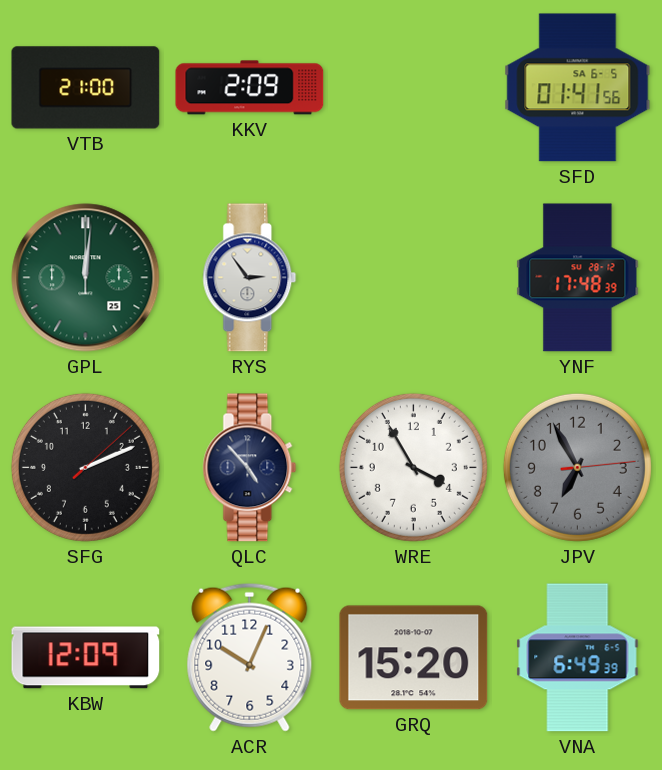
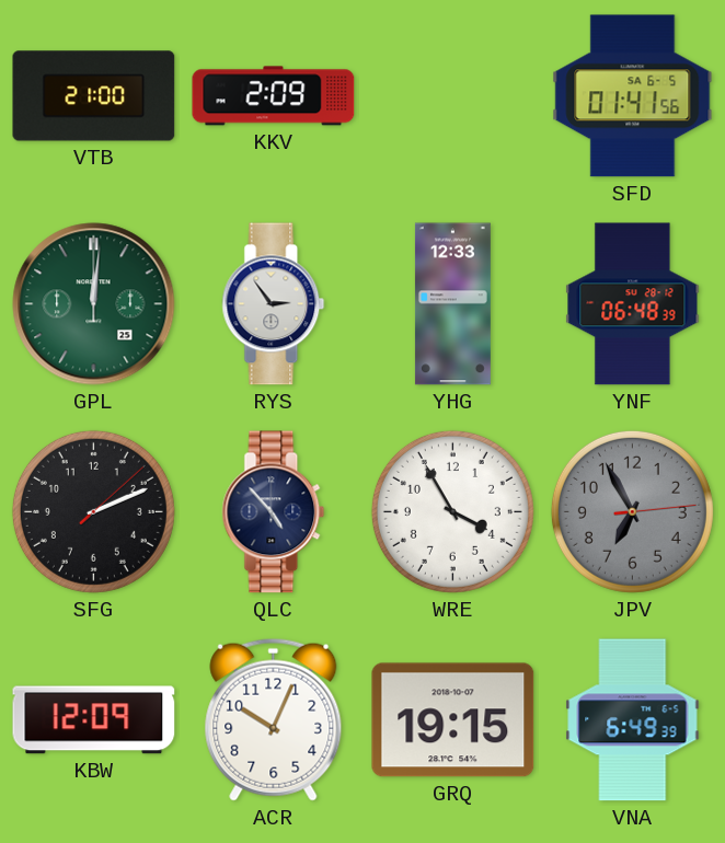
YHG: none -> 12:33
YNF: 17:48 -> 06:48
GRQ: 15:20 -> 19:15
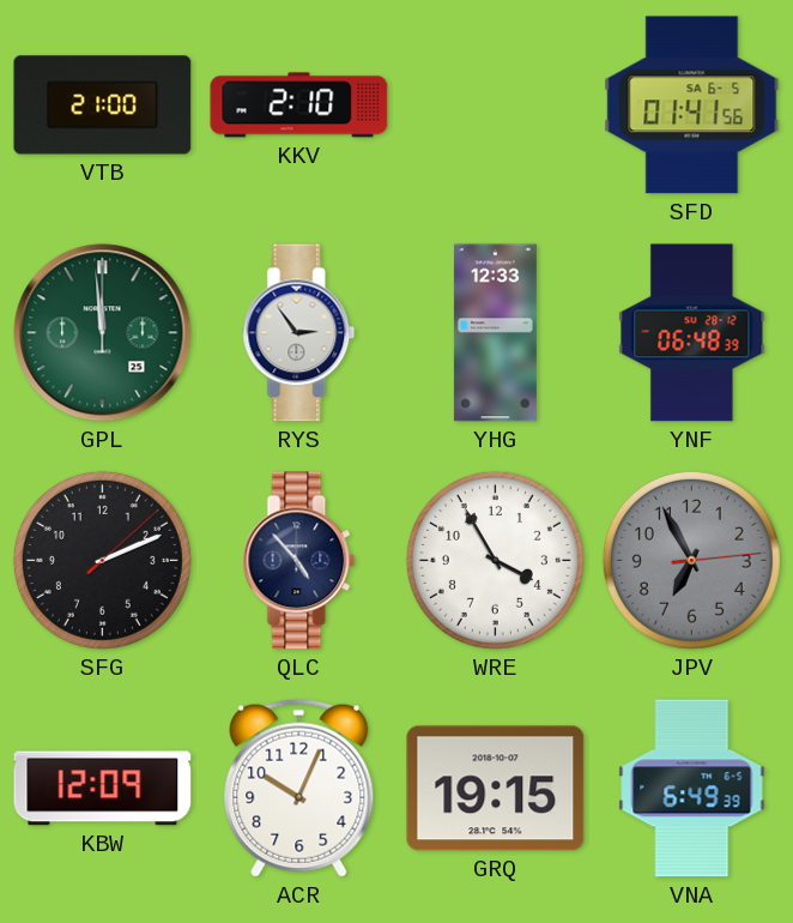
KKV: 2:09 -> 2:10
GPL: 12:01 -> 11:59
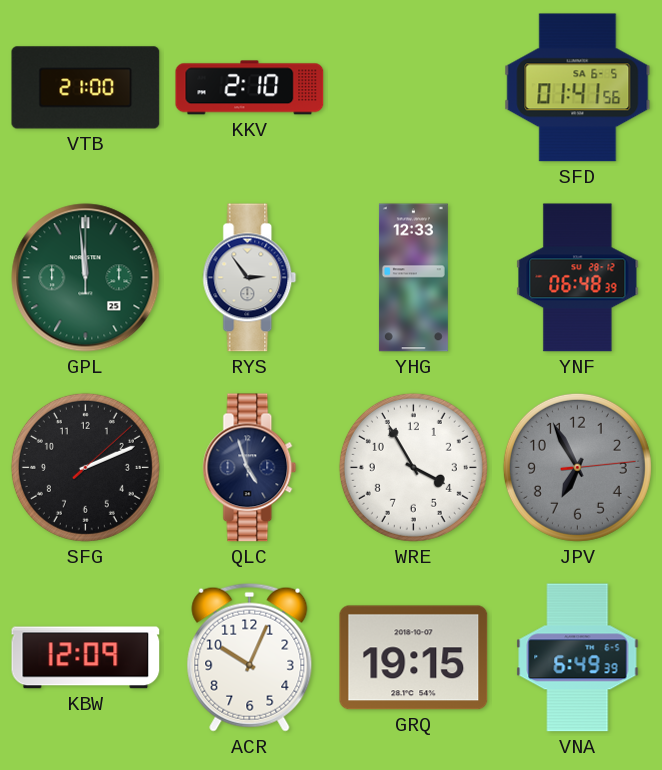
QLC: 4:53 -> 4:57
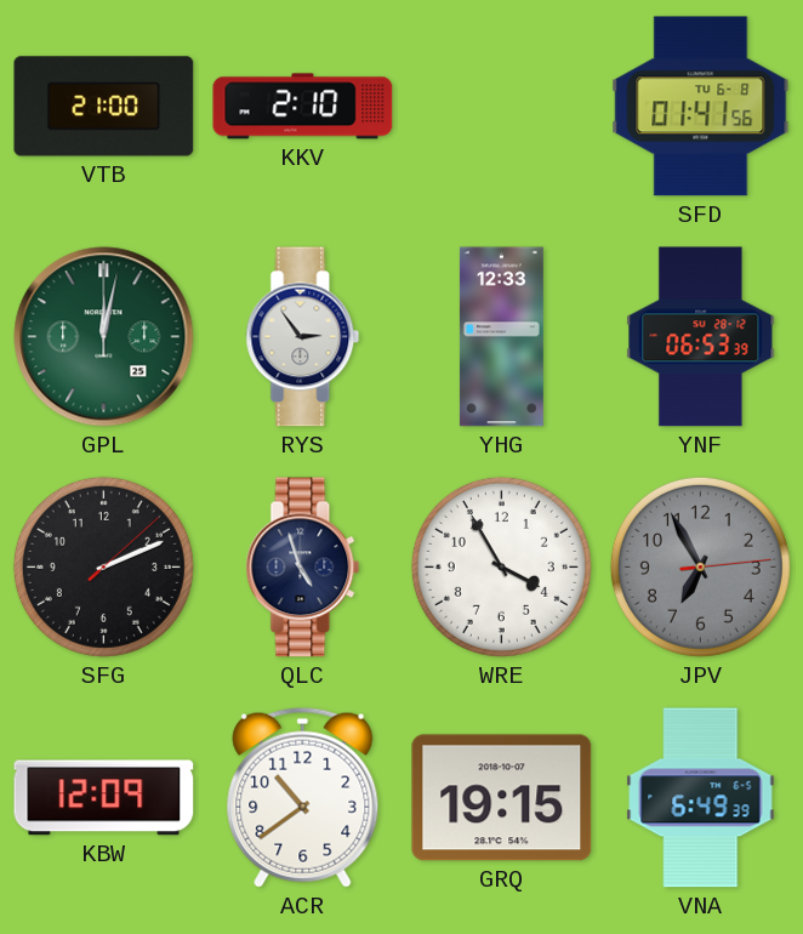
SFD date: SA 6-5 -> TU 6-8
GPL: 11:59 -> 12:02
YNF: 06:48 -> 06:53
ACR: 10:04 -> 10:39
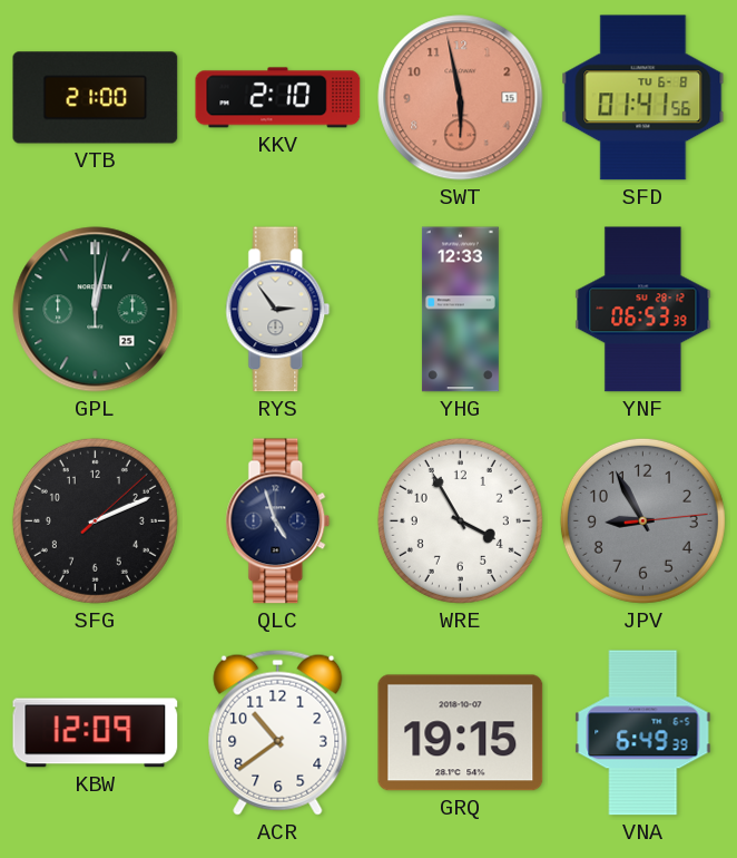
SWT: none -> 5:58
JPV: 6:55 -> 8:55
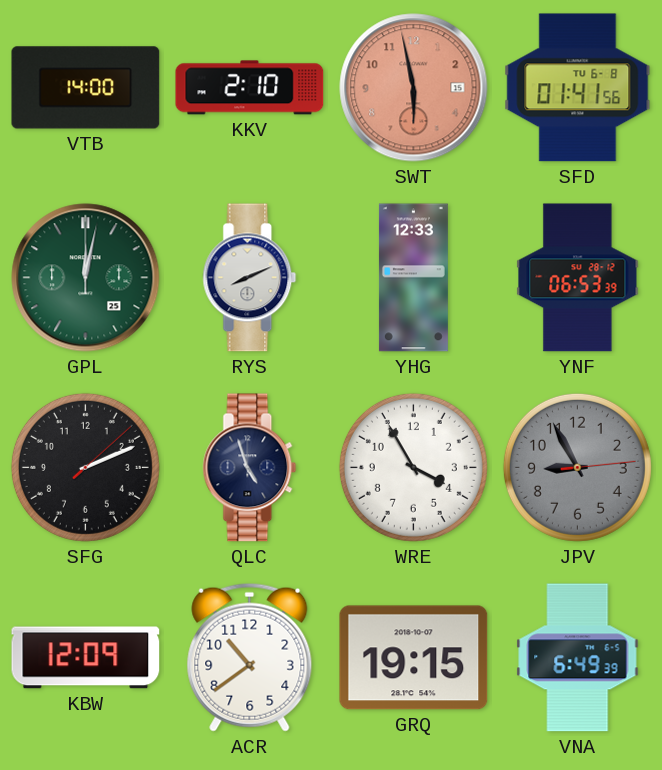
VTB: 21:00 -> 14:00
RYS: 2:54 -> 8:11
